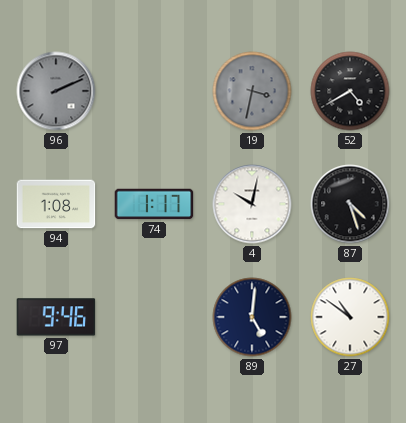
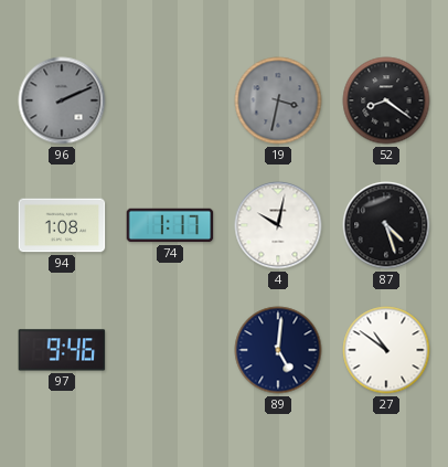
52: 4:40 -> 8:21
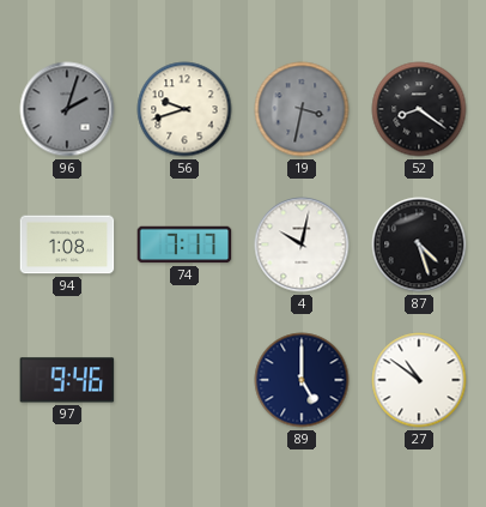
96: 2:11 -> 2:03
56: none -> 9:42
74: 1:17 -> 7:17
89: 5:01 -> 5:00
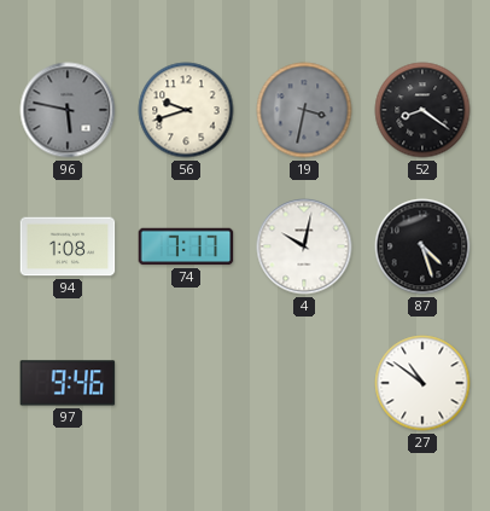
96: 2:03 -> 5:47
89: 5:00 -> none
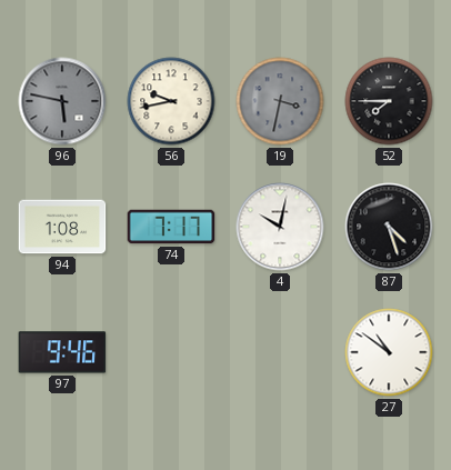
56: 9:42 -> 9:43
52: 8:21 -> 7:45
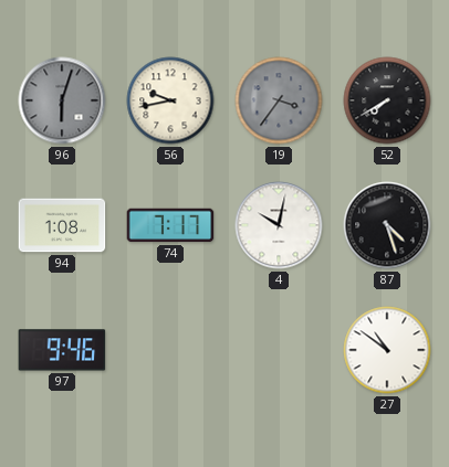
96: 5:47 -> 6:03
19: 3:32 -> 3:36
52: 7:45 -> 7:40
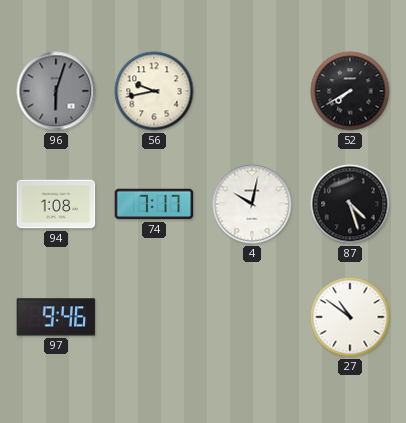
19: 3:36 -> none
